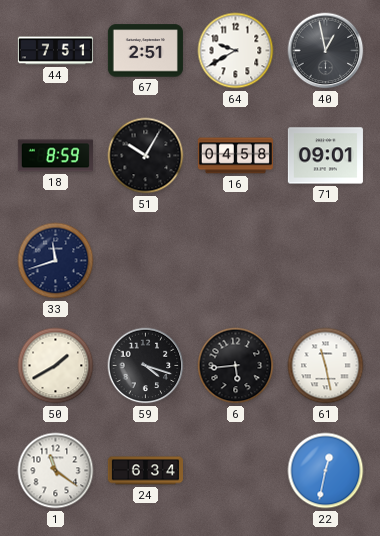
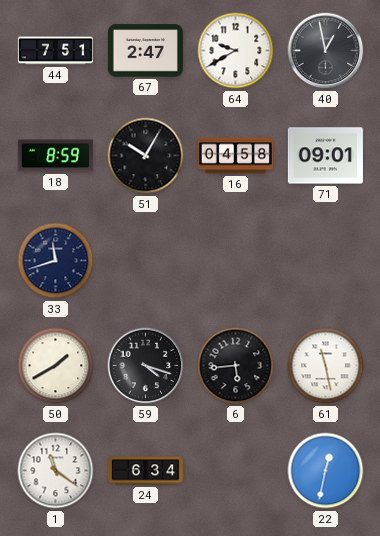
67: 2:51 -> 2:47
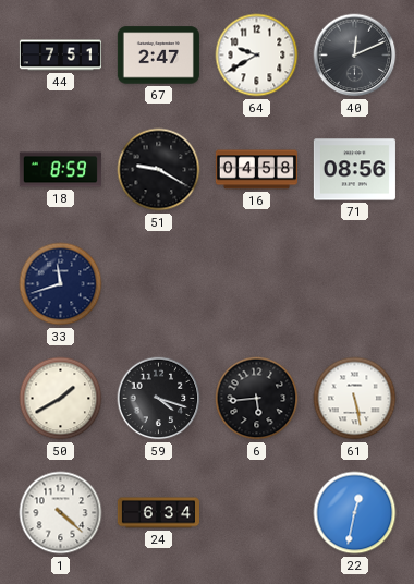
40: 12:58 -> 12:11
51: 10:05 -> 9:20
71: 09:01 -> 08:56
61: 11:28 -> 5:28
1: 11:21 -> 4:22
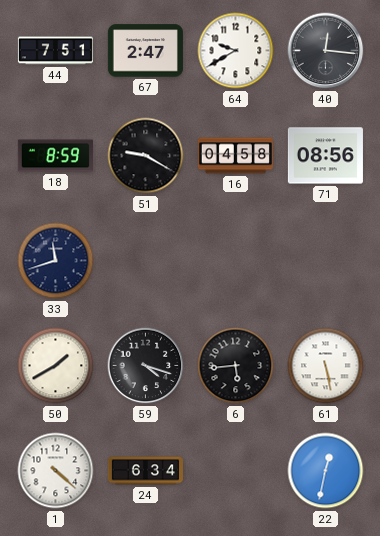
40: 12:11 -> 12:16
